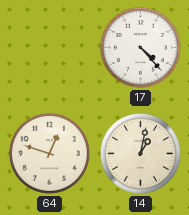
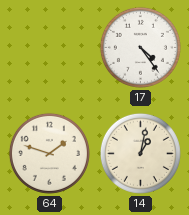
17: 4:23 -> 4:24
64: 12:48 -> 1:48
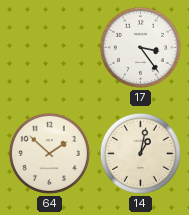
17: 4:24 -> 3:24
64: 1:48 -> 1:52
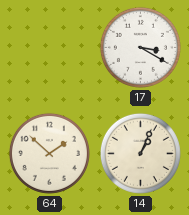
17: 3:24 -> 3:20
14: 1:02 -> 1:04
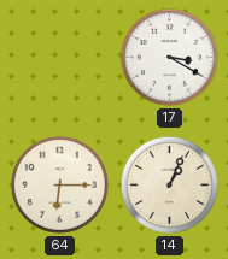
64: 1:52 -> 6:15
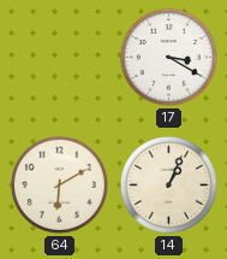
64: 6:15 -> 6:10
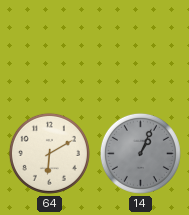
17: 3:20 -> none
14 dial: cream -> grey
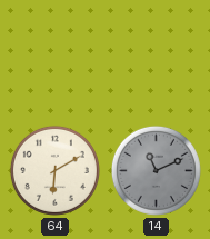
14: 1:04 -> 11:11
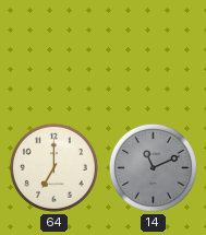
64: 6:10 -> 7:00
